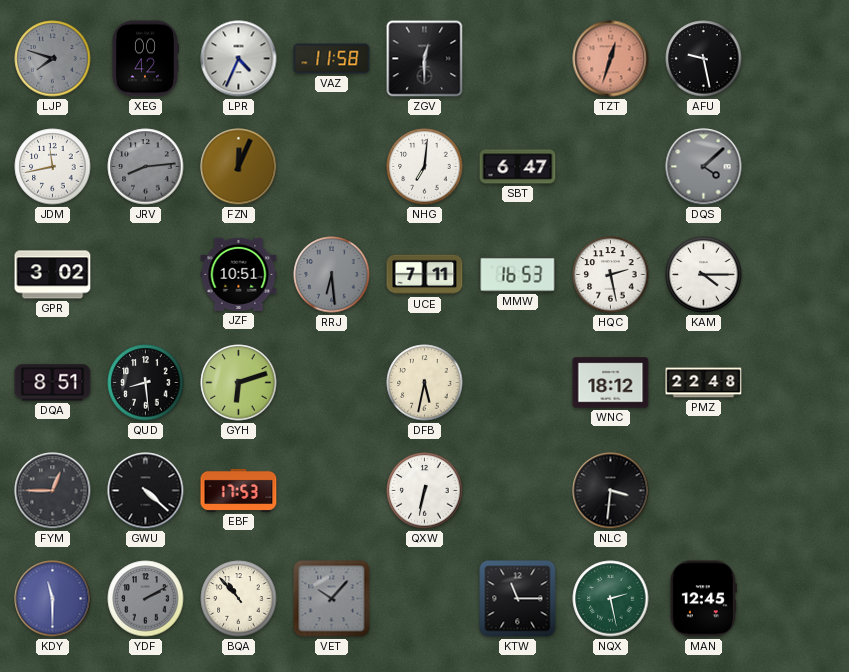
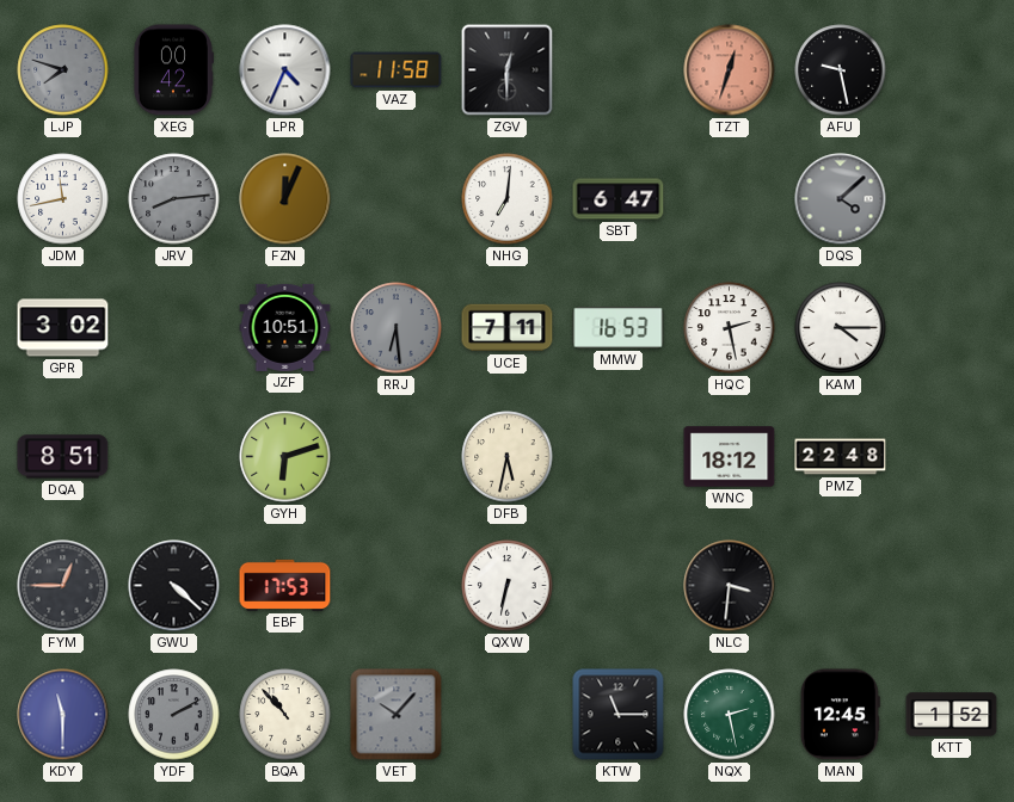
QUD: 8:29 -> none
KTT: none -> 1:52
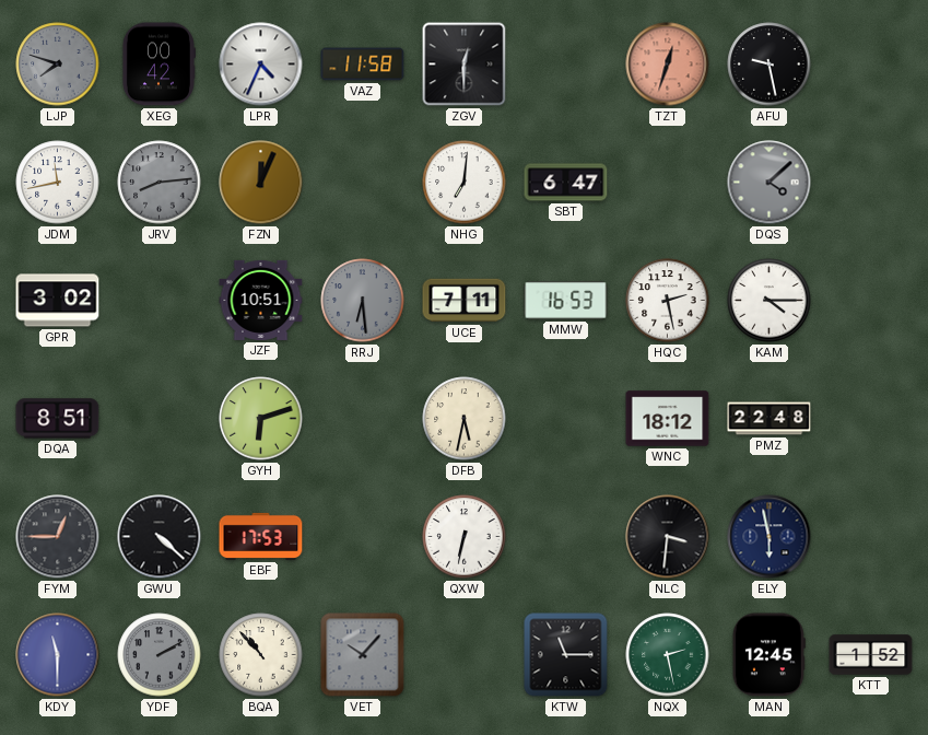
ELY: none -> 5:58
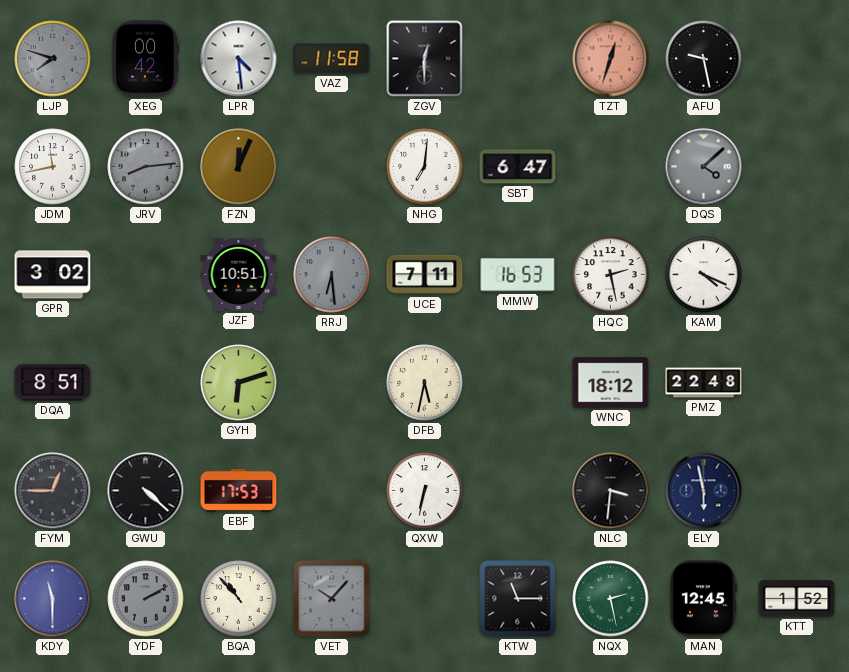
LPR: 4:34 -> 4:29
KAM: 4:15 -> 4:19
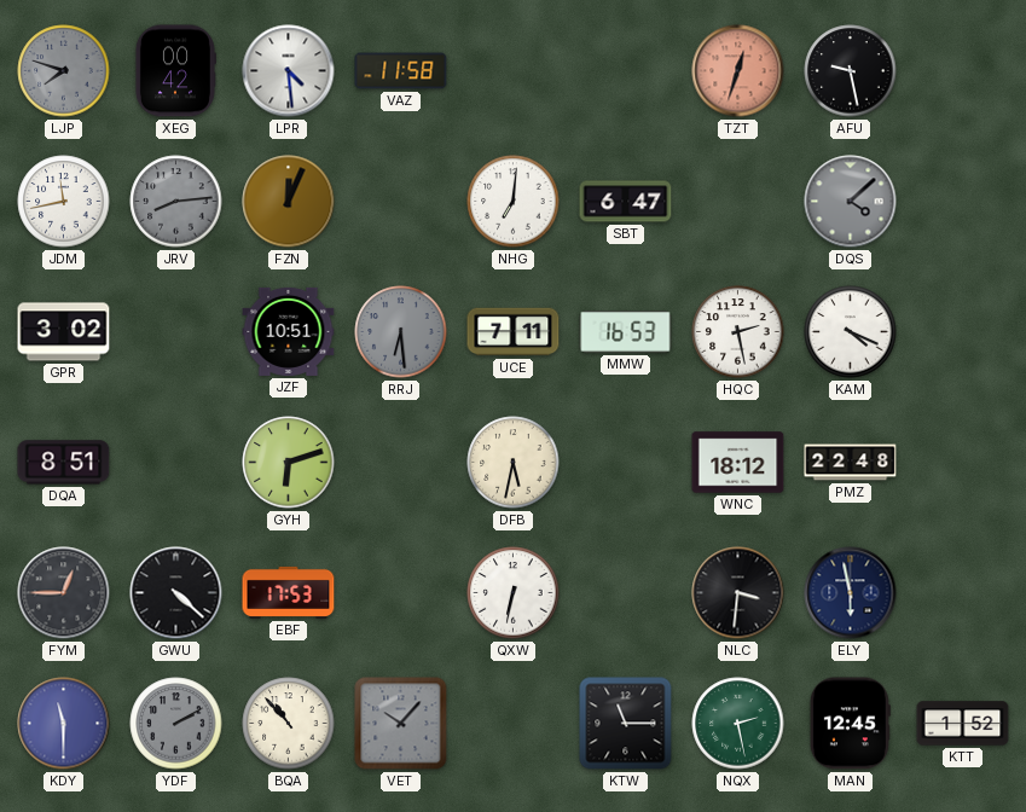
ZGV: 12:30 -> none
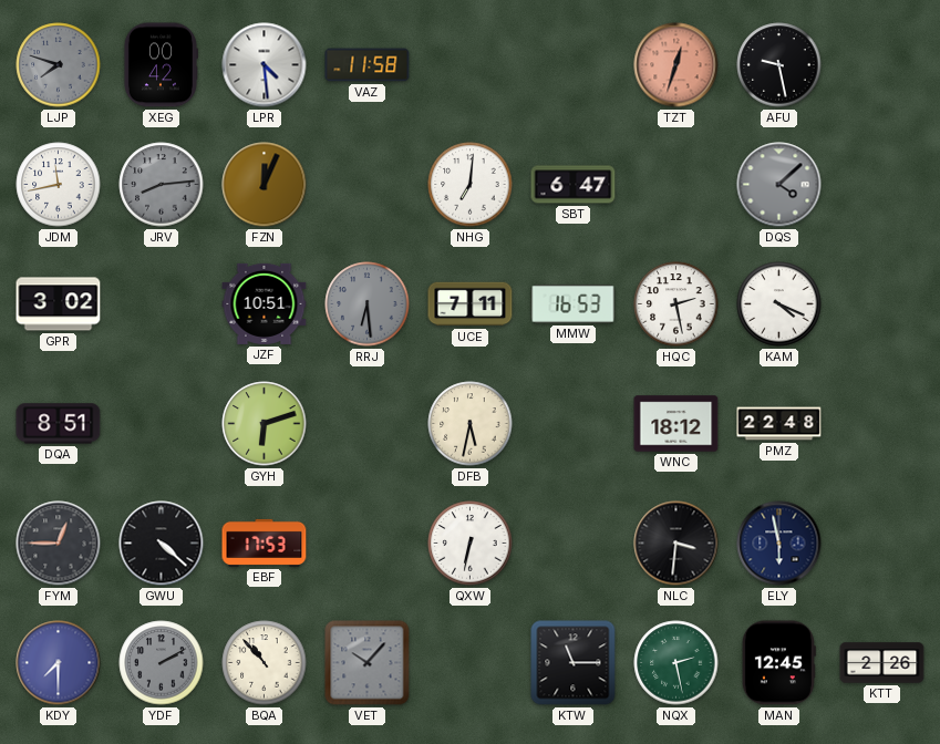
KDY: 11:30 -> 7:30
KTT: 1:52 -> 2:26
